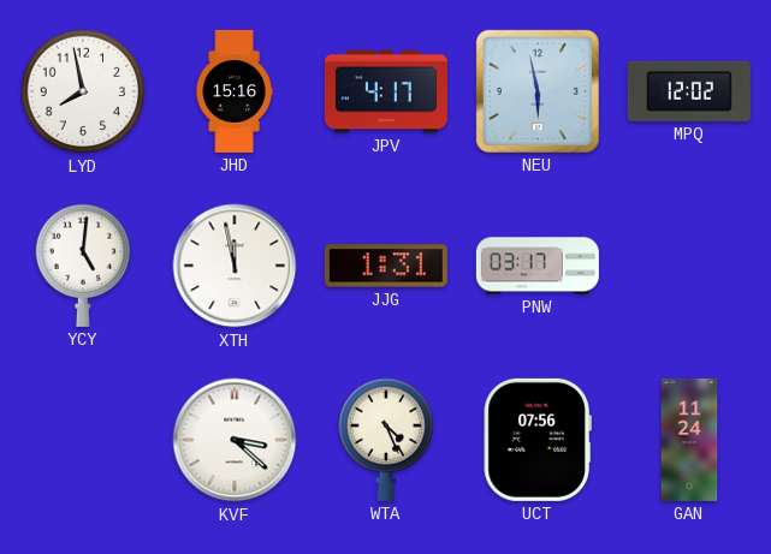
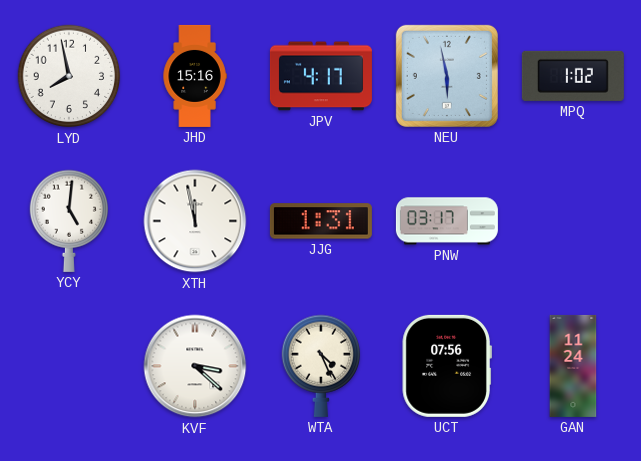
MPQ: 12:02 -> 1:02
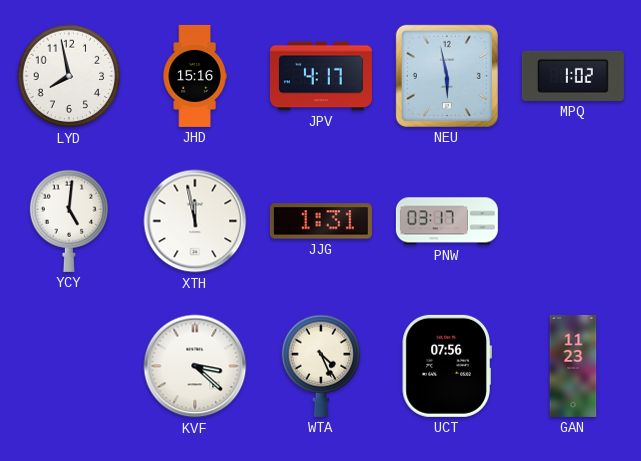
GAN: 11:24 -> 11:23
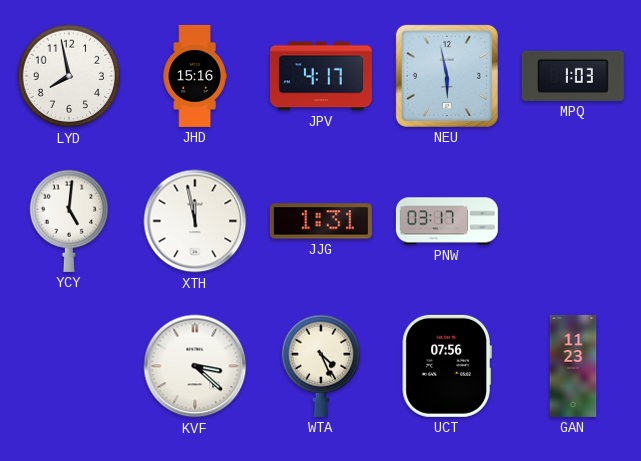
MPQ: 1:02 -> 1:03
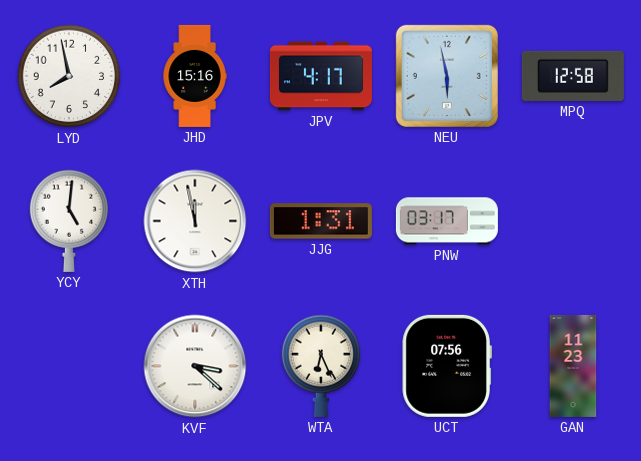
MPQ: 1:03 -> 12:58
WTA: 4:26 -> 6:26
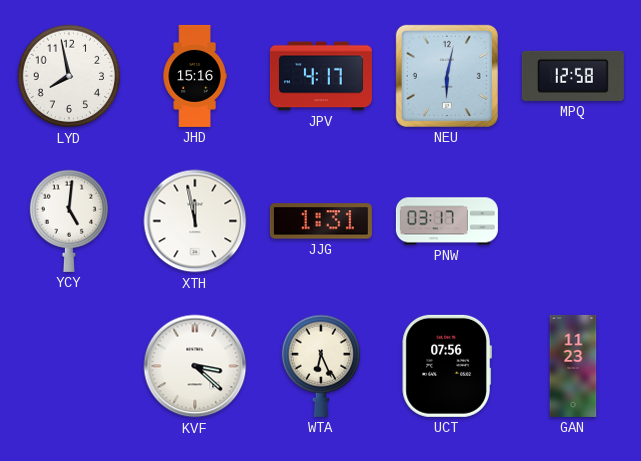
NEU: 5:58 -> 6:02
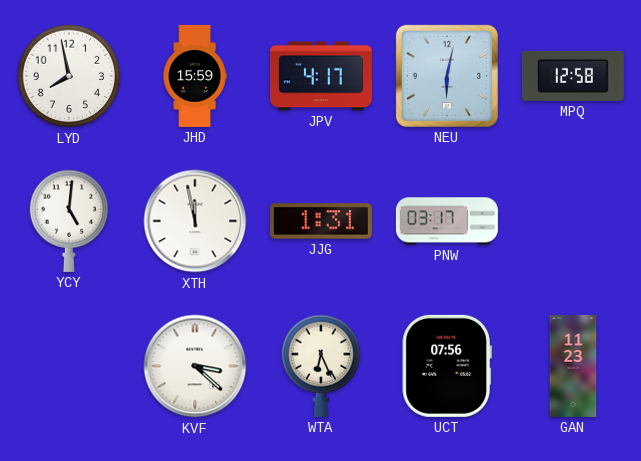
JHD: 15:16 -> 15:59
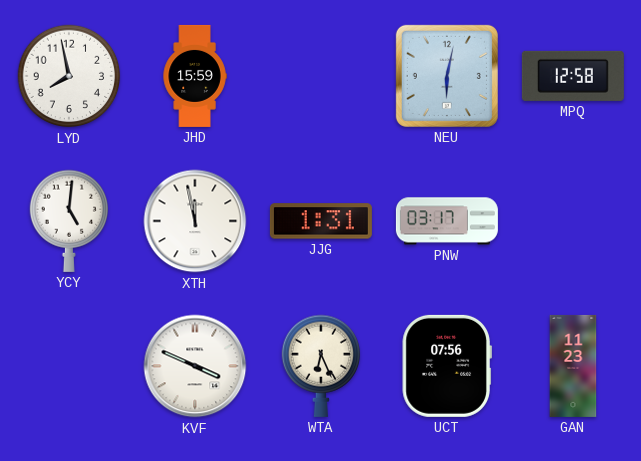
JPV: 4:17 -> none
KVF: 3:22 -> 3:49
